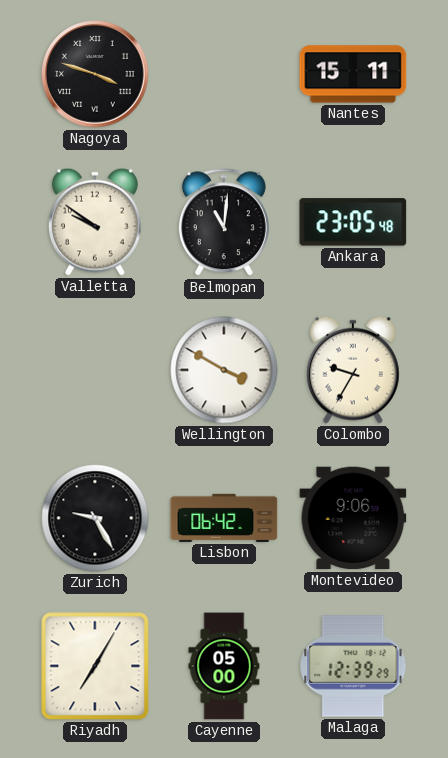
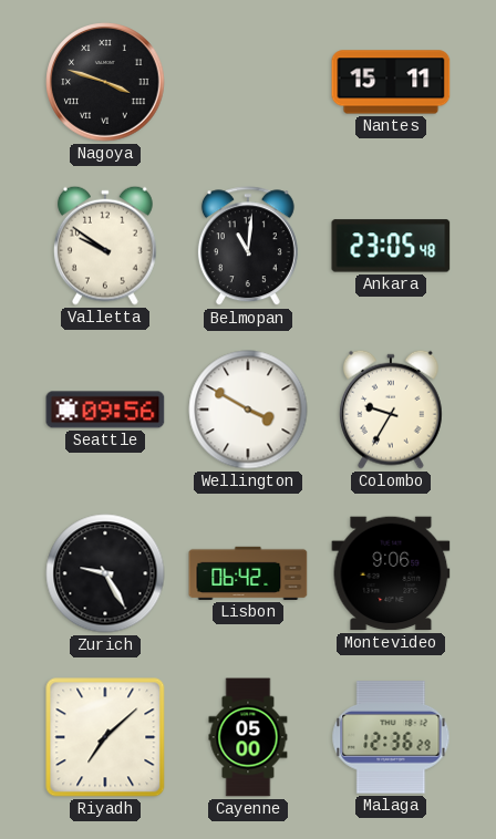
Seattle: none -> 09:56
Riyadh: 7:05 -> 7:08
Malaga: 12:39 -> 12:36
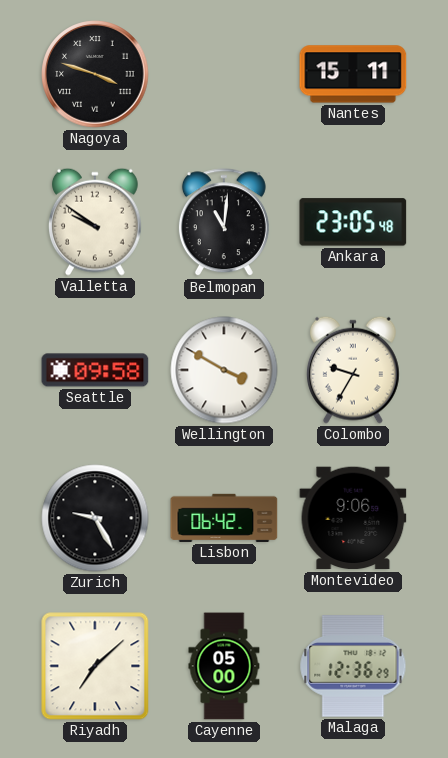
Seattle: 09:56 -> 09:58
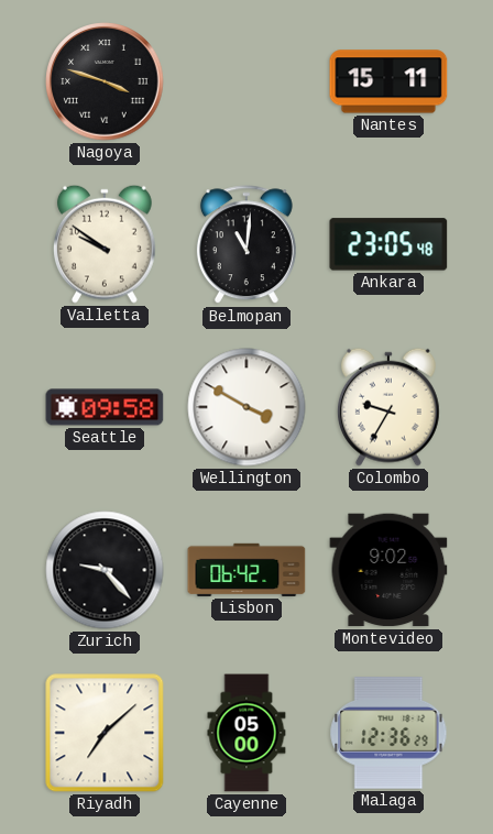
Zurich: 9:25 -> 9:23
Montevideo: 9:06 -> 9:02
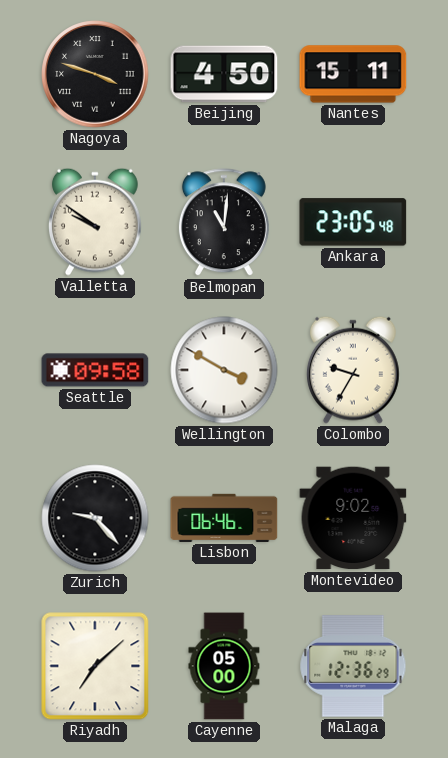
Beijing: none -> 4:50
Lisbon: 06:42 -> 06:46
